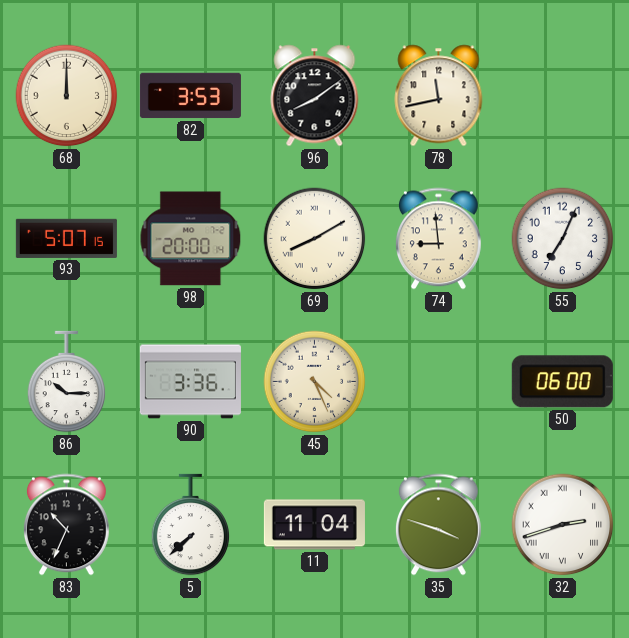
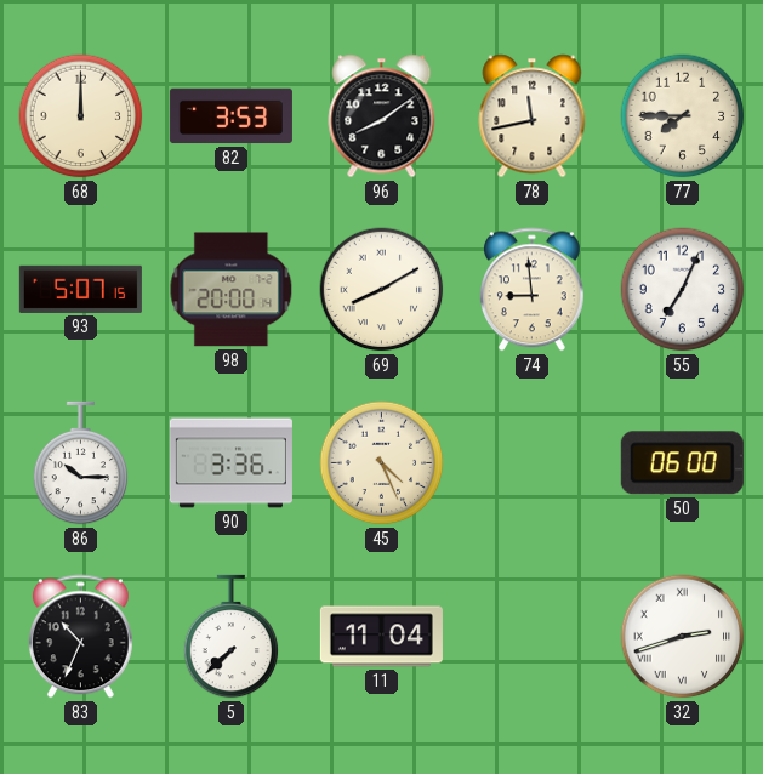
77: none -> 7:45
35: 3:48 -> none
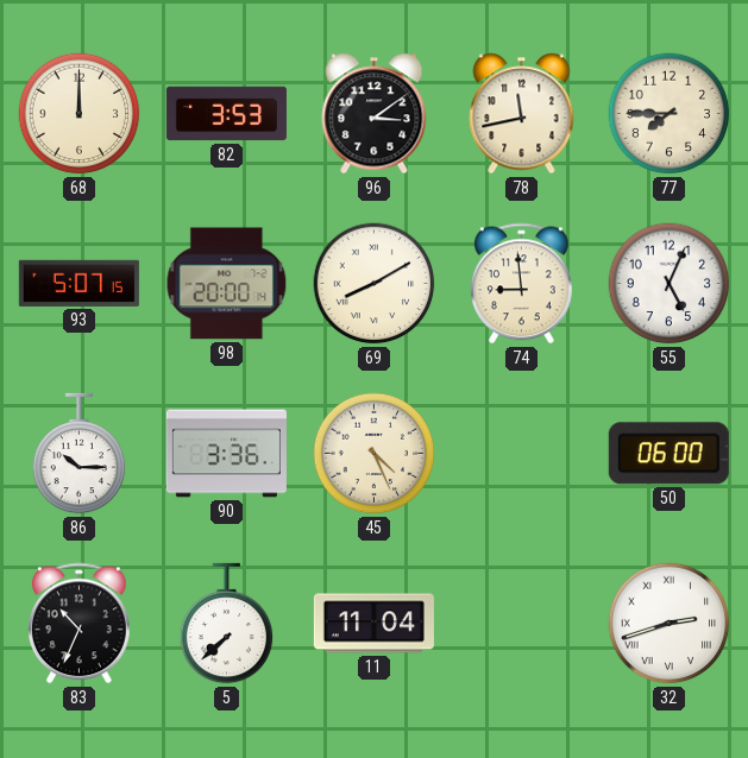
96: 8:09 -> 3:09
55: 7:04 -> 5:04
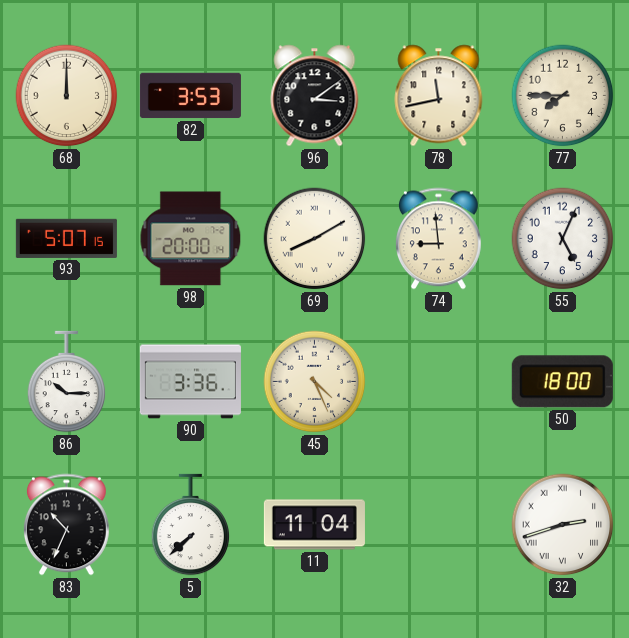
50: 06:00 -> 18:00
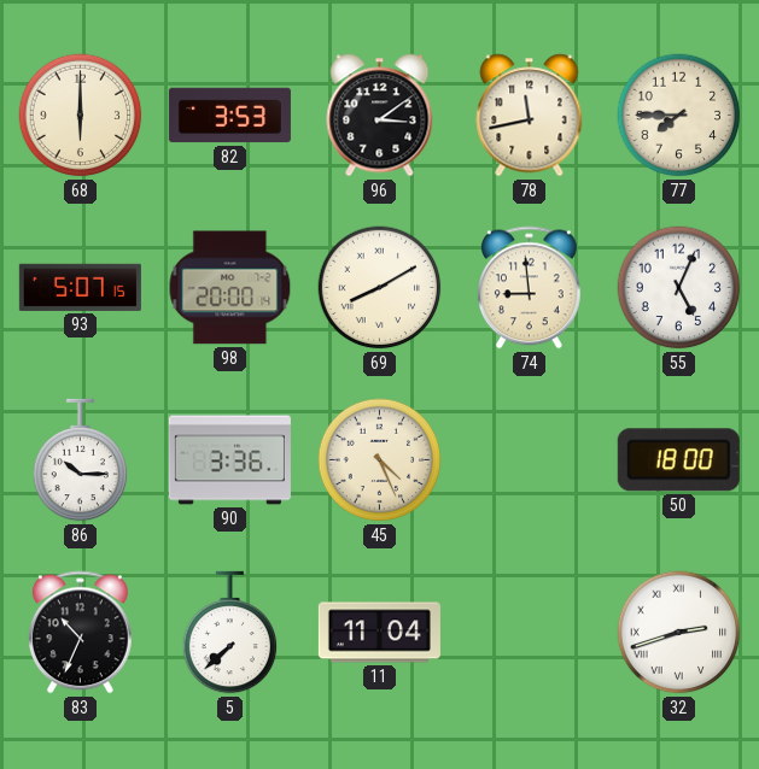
68: 12:00 -> 6:00
